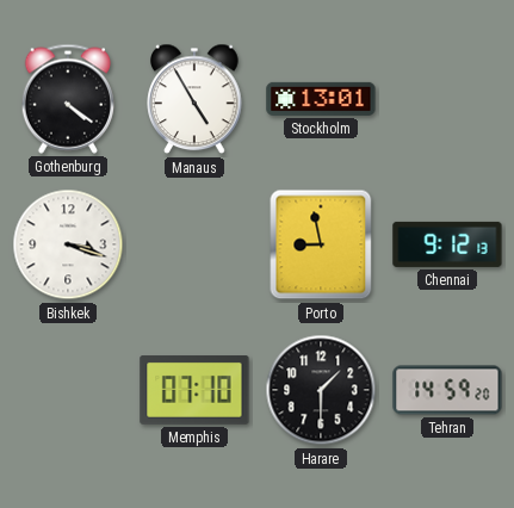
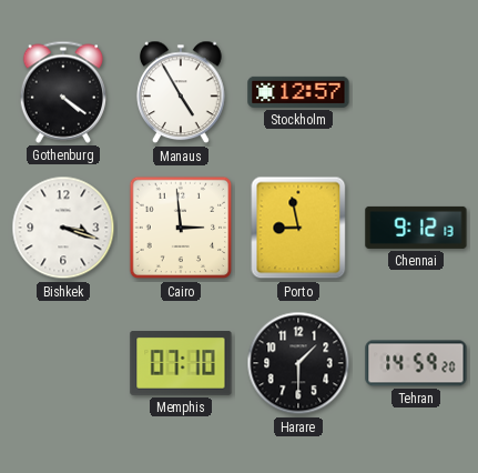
Stockholm: 13:01 -> 12:57
Cairo: none -> 2:59
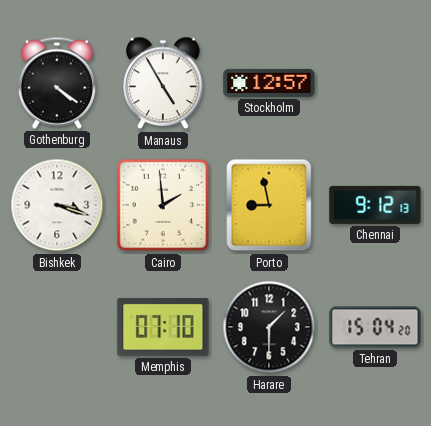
Cairo: 2:59 -> 1:59
Tehran: 14:59 -> 15:04
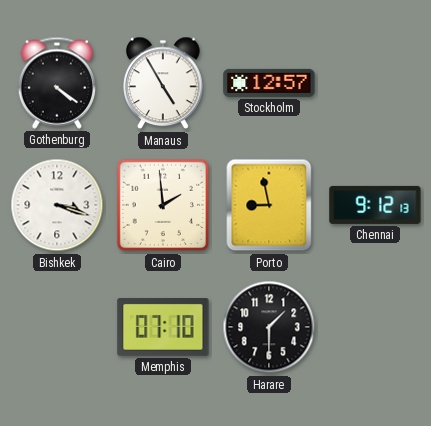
Tehran: 15:04 -> none
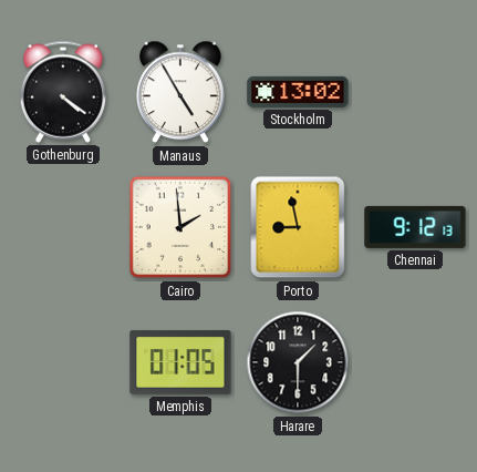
Stockholm: 12:57 -> 13:02
Bishkek: 3:18 -> none
Memphis: 07:10 -> 01:05
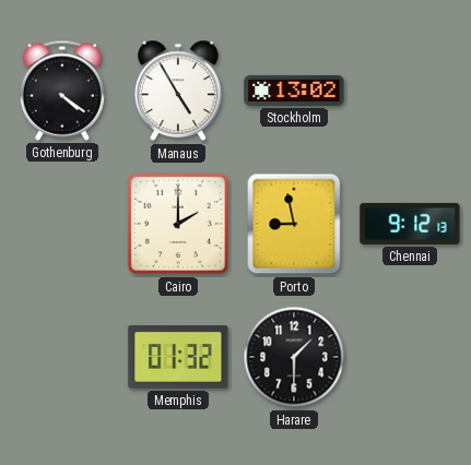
Cairo: 1:59 -> 2:00
Memphis: 01:05 -> 01:32
